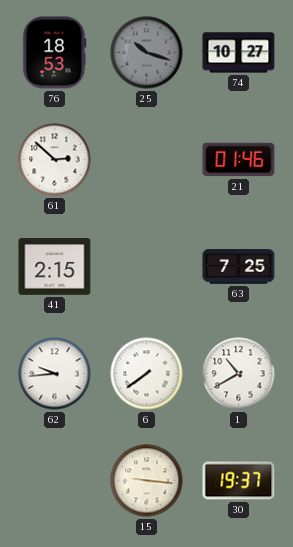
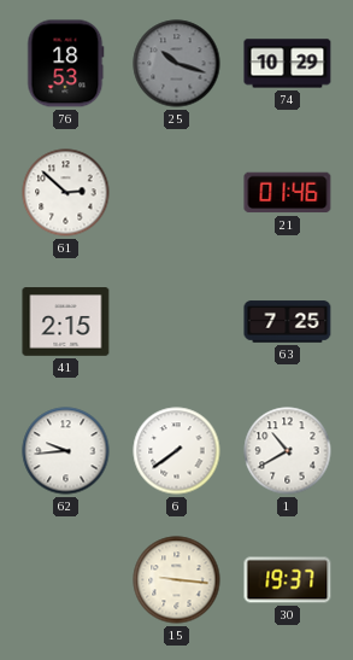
74: 10:27 -> 10:29
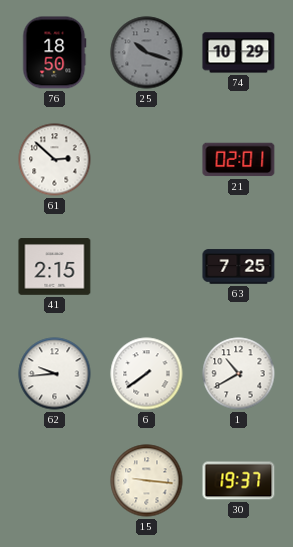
76: 18:53 -> 18:50
21: 01:46 -> 02:01
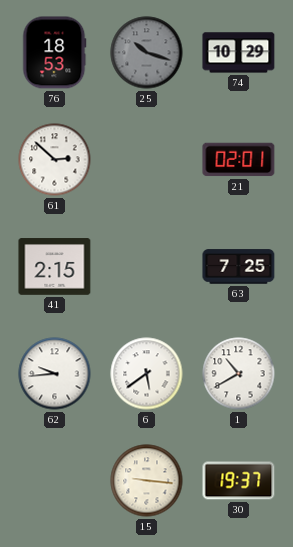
76: 18:50 -> 18:53
6: 7:39 -> 5:39
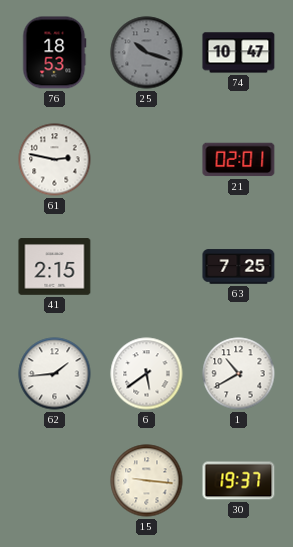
74: 10:29 -> 10:47
61: 2:52 -> 2:47
62: 9:44 -> 1:44
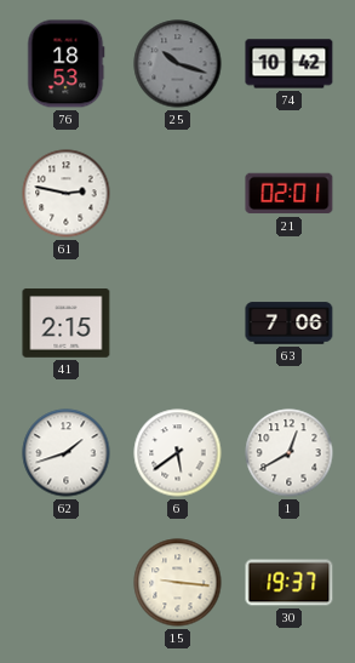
74: 10:47 -> 10:42
63: 7:25 -> 7:06
62: 1:44 -> 1:42
1: 10:40 -> 12:40
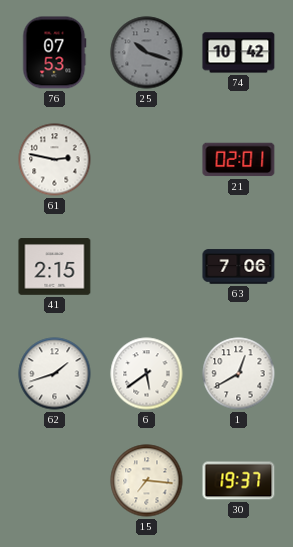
76: 18:53 -> 07:53
15: 9:16 -> 7:16
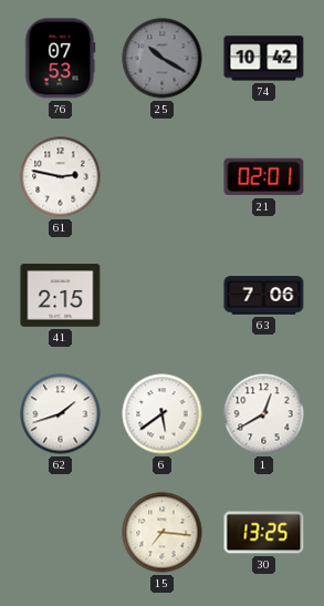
25: 10:18 -> 10:20
30: 19:37 -> 13:25
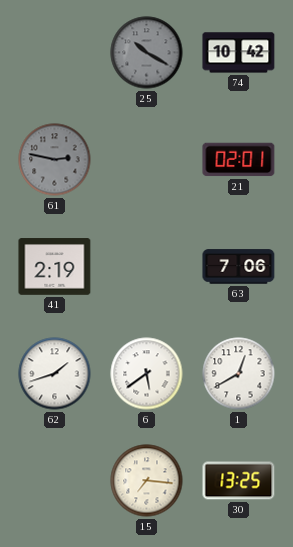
76: 07:53 -> none
61 dial: white -> grey
41: 2:15 -> 2:19
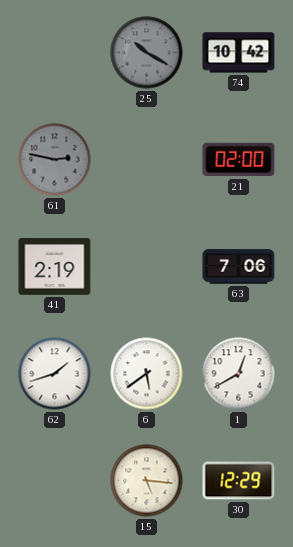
21: 02:01 -> 02:00
15: 7:16 -> 5:16
30: 13:25 -> 12:29
